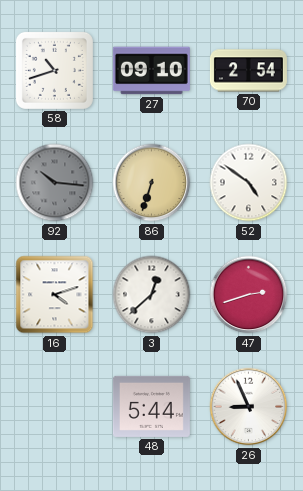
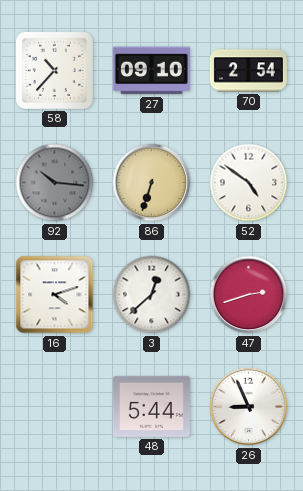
58: 10:42 -> 10:37
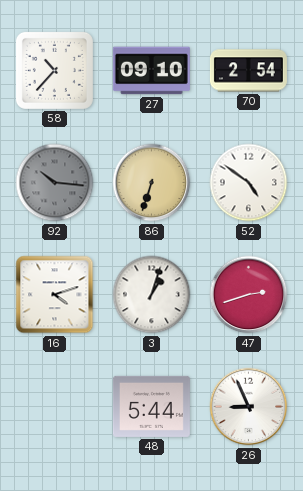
3: 12:38 -> 1:03
